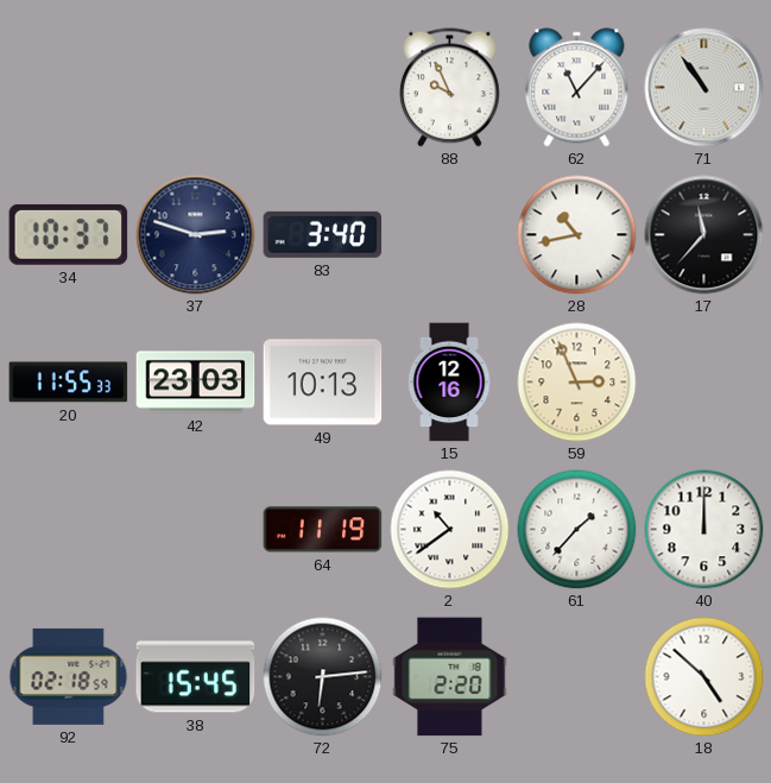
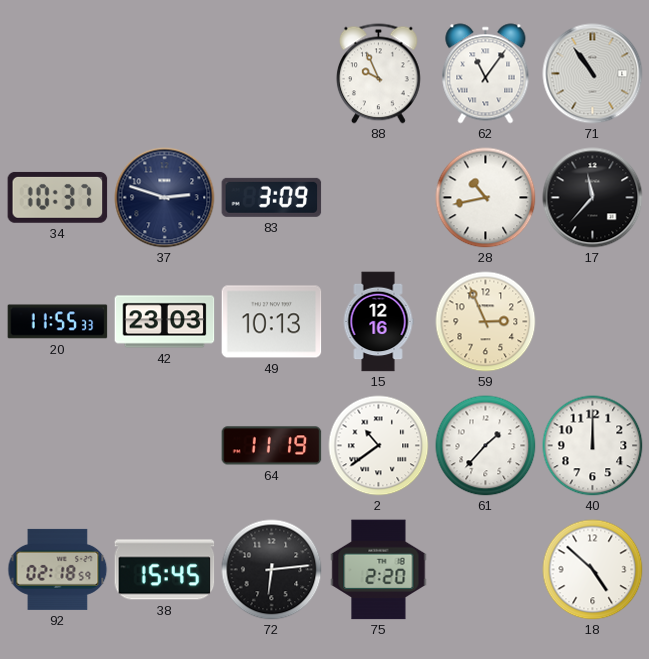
62: 11:07 -> 11:06
83: 3:40 -> 3:09
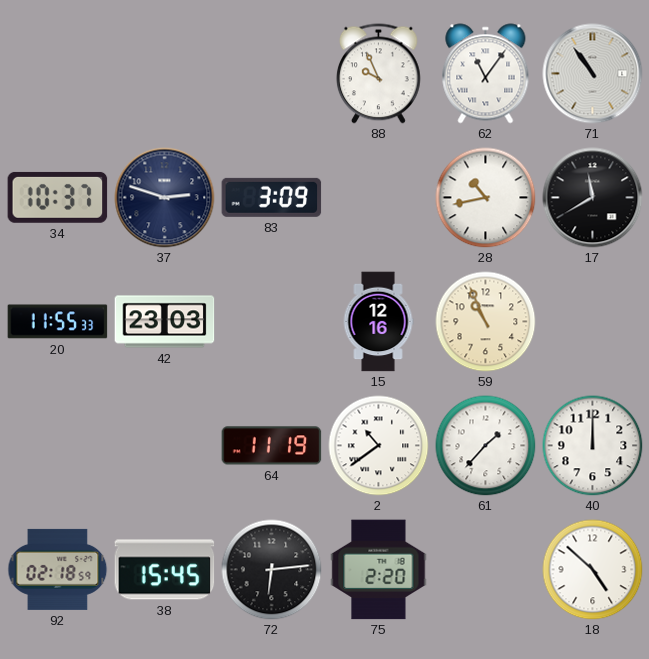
17: 11:37 -> 11:40
49: 10:13 -> none
59: 2:56 -> 10:56
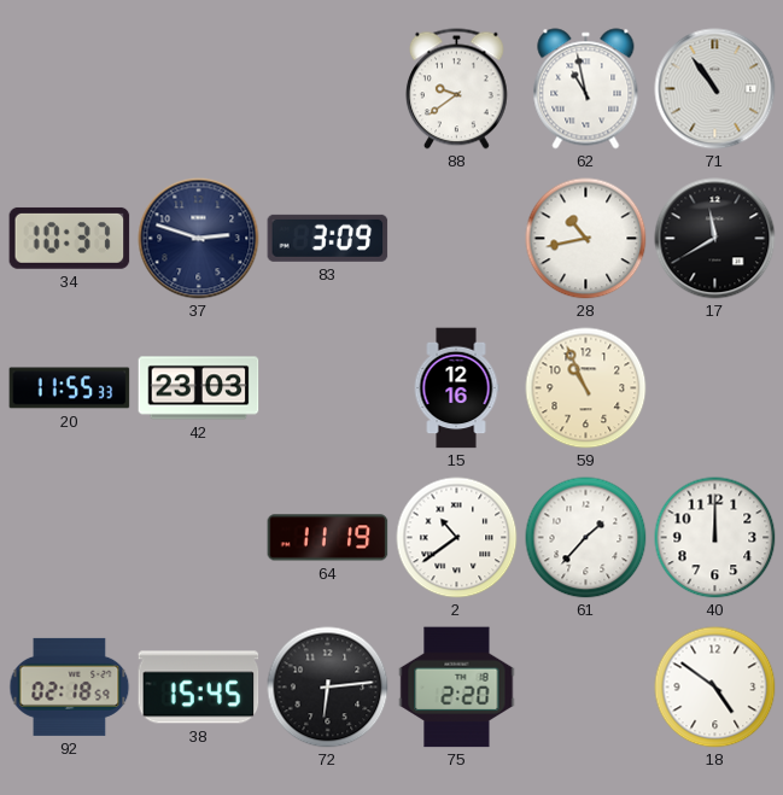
88: 9:56 -> 9:39
62: 11:06 -> 10:58
18: 4:52 -> 4:51
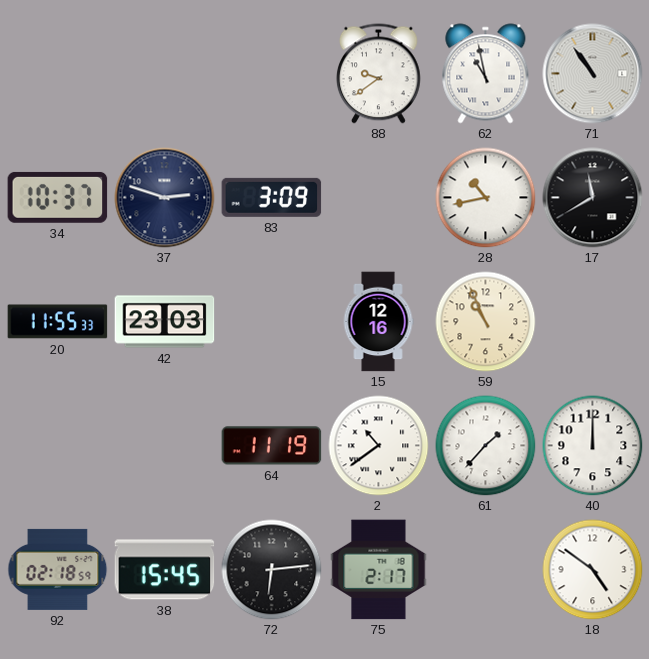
75: 2:20 -> 2:17
